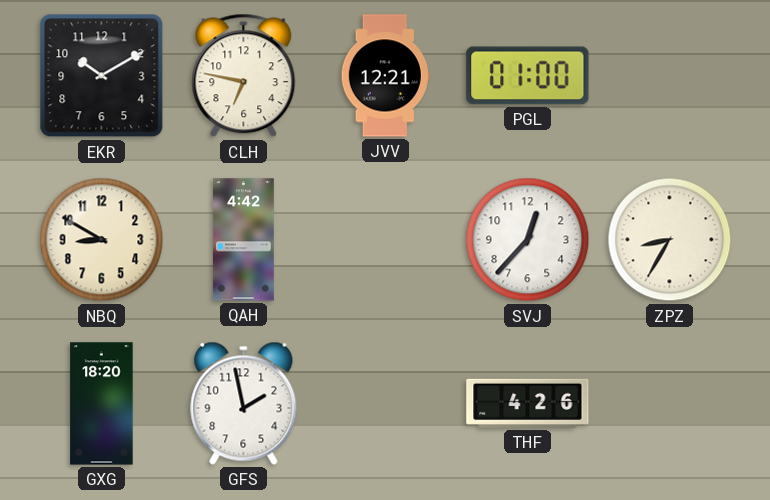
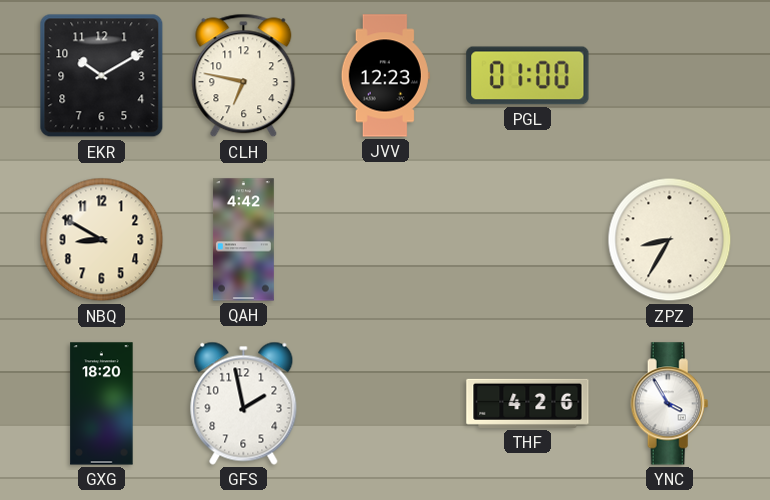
JVV: 12:21 -> 12:23
SVJ: 12:37 -> none
YNC: none -> 3:55
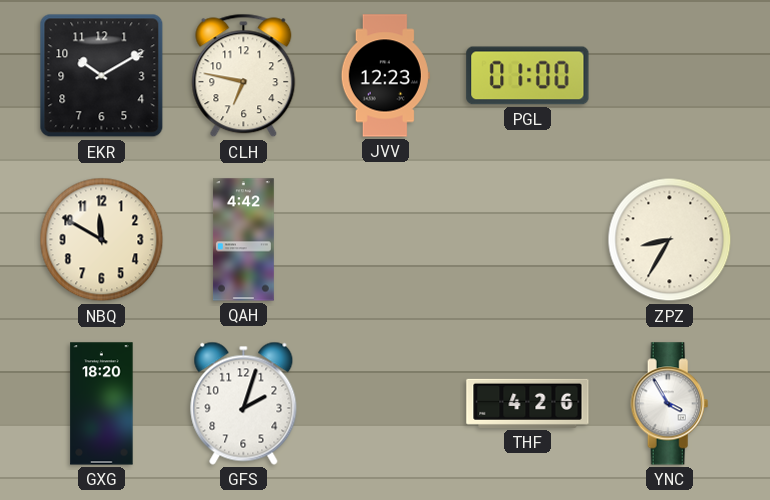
NBQ: 8:50 -> 11:50
GFS: 1:58 -> 2:03
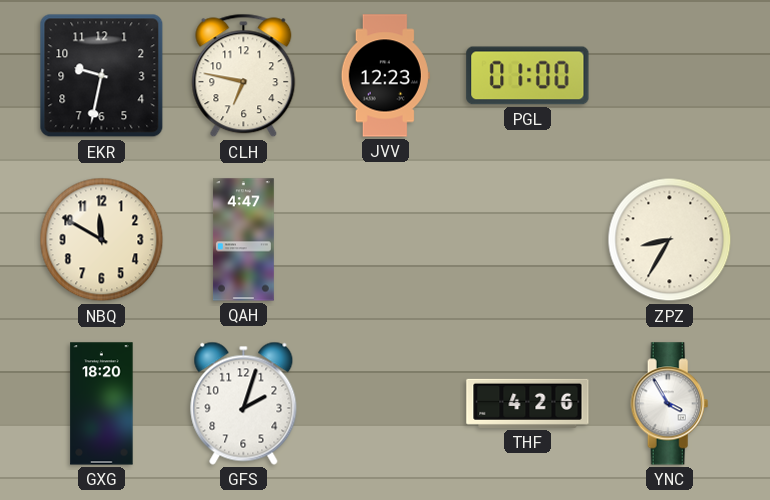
EKR: 10:10 -> 9:32
QAH: 4:42 -> 4:47
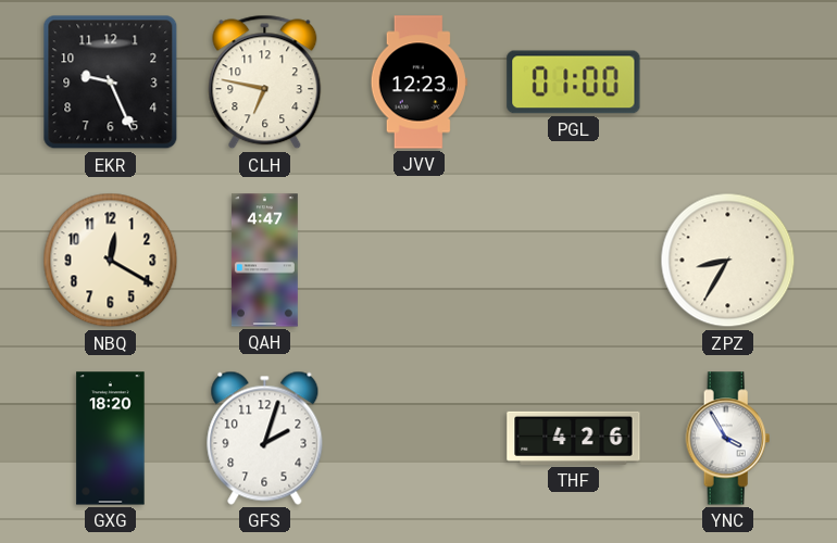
EKR: 9:32 -> 9:26
NBQ: 11:50 -> 12:20
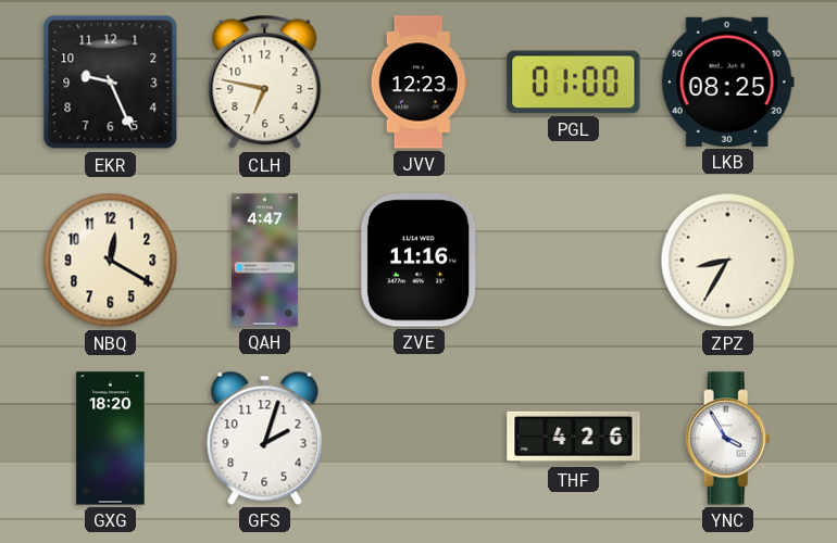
LKB: none -> 08:25
ZVE: none -> 11:16
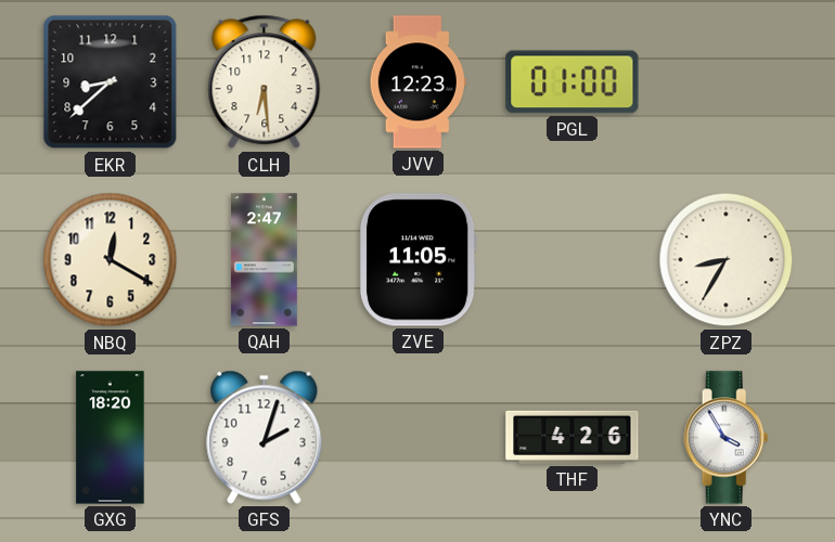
EKR: 9:26 -> 8:38
CLH: 6:47 -> 6:29
LKB: 08:25 -> none
QAH: 4:47 -> 2:47
ZVE: 11:16 -> 11:05
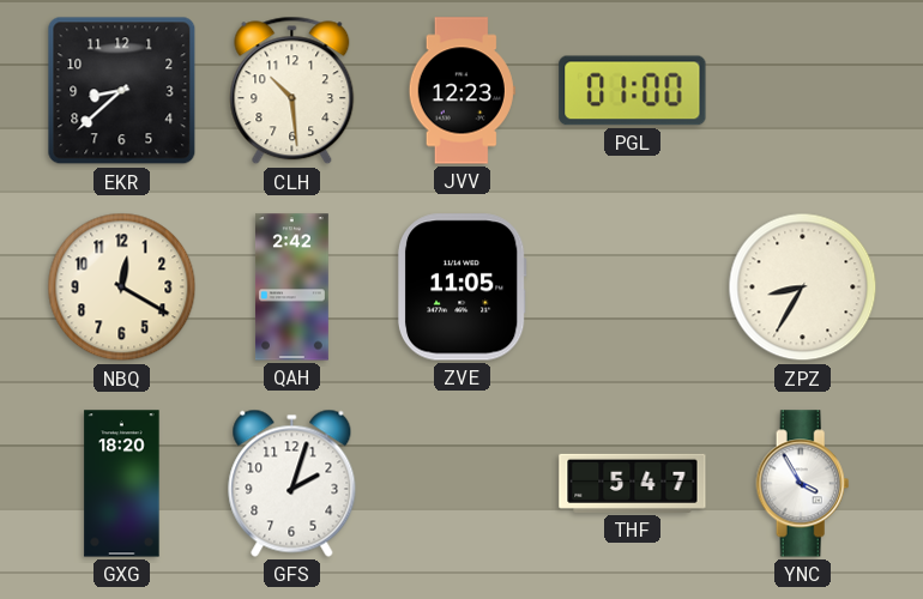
CLH: 6:29 -> 10:29
QAH: 2:47 -> 2:42
THF: 4:26 -> 5:47
